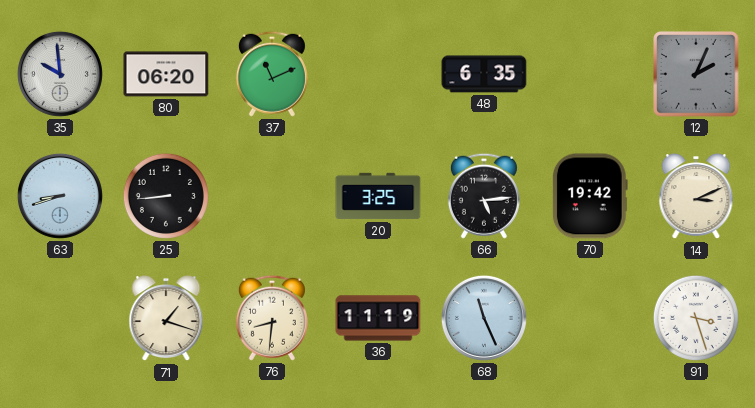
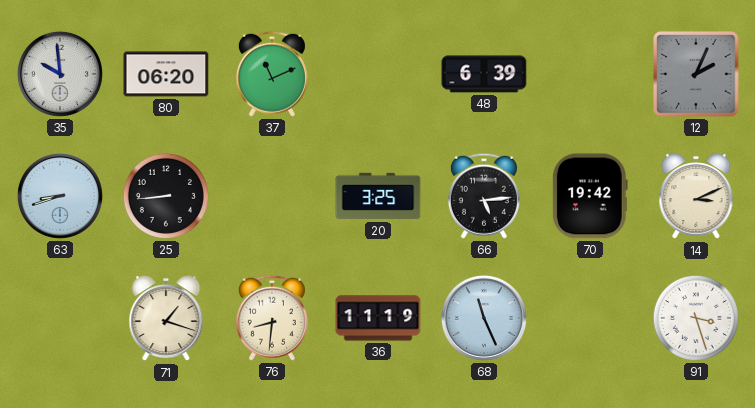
48: 6:35 -> 6:39
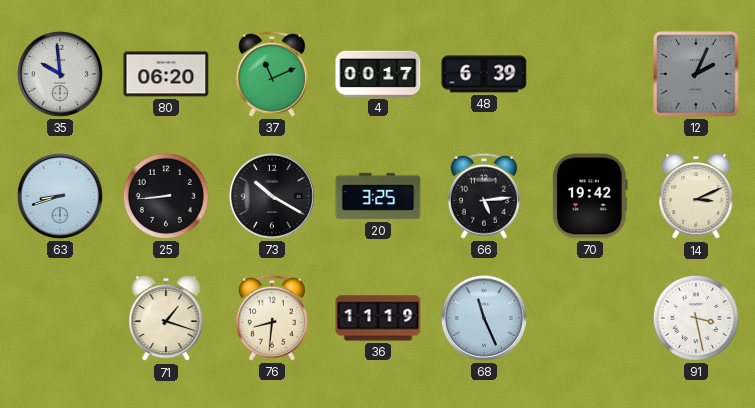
4: none -> 00:17
73: none -> 10:20
91: 3:27 -> 3:28
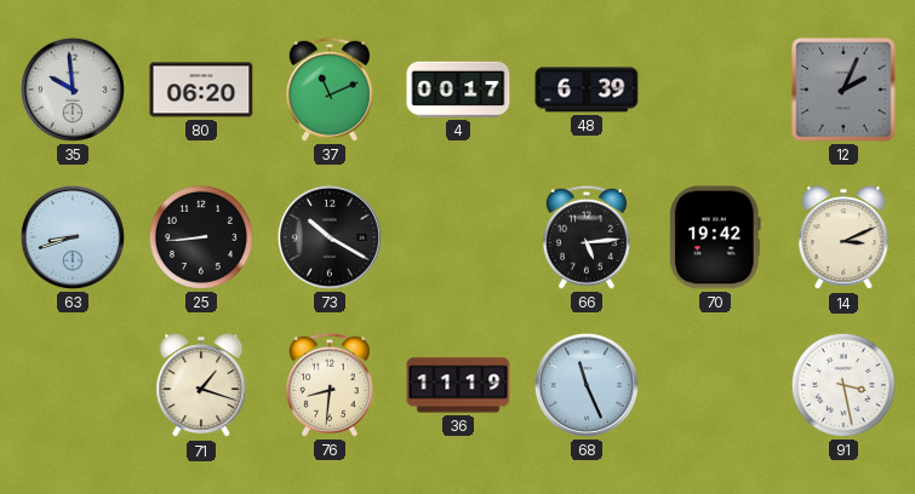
20: 3:25 -> none
